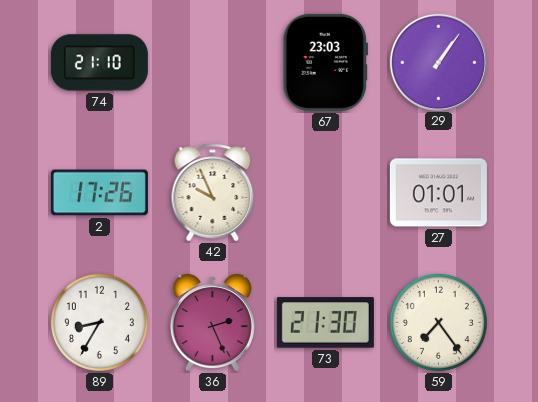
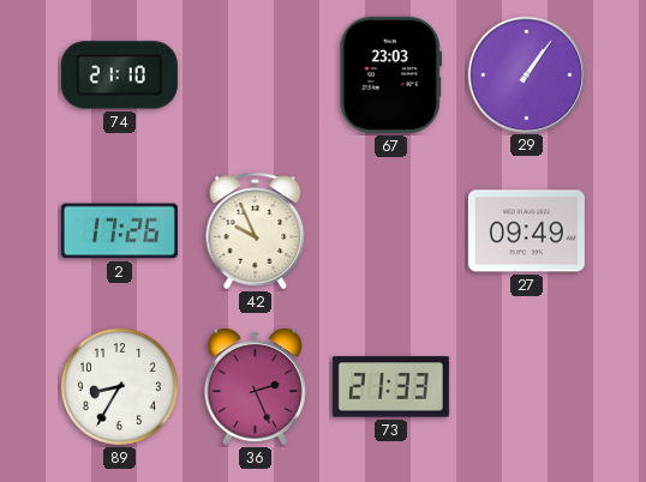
27: 01:01 -> 09:49
73: 21:30 -> 21:33
59: 7:24 -> none
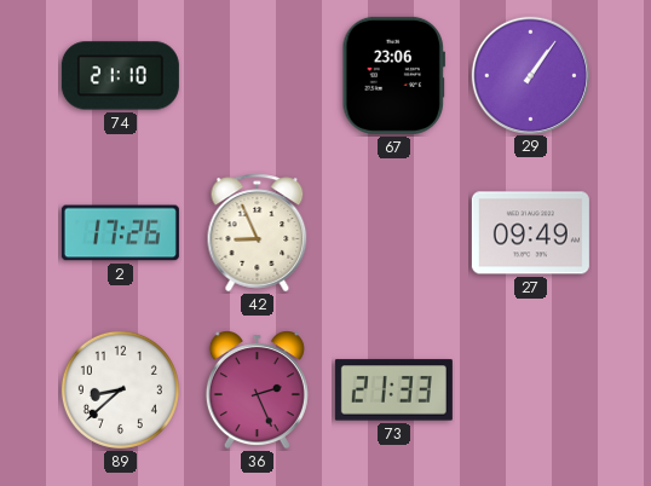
67: 23:03 -> 23:06
42: 9:56 -> 8:56
89: 8:35 -> 8:38
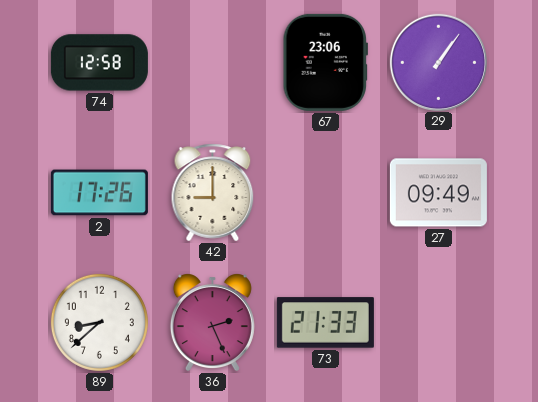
74: 21:10 -> 12:58
42: 8:56 -> 9:00
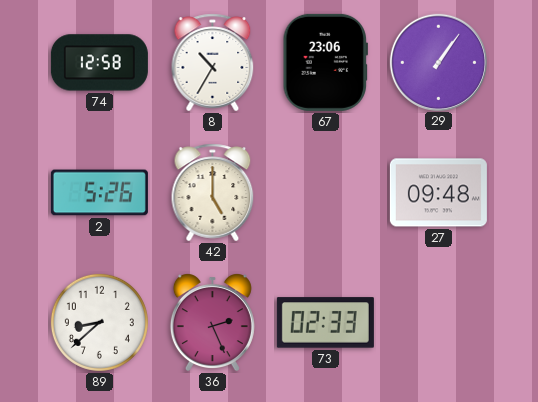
8: none -> 10:35
2: 17:26 -> 5:26
42: 9:00 -> 5:00
27: 09:49 -> 09:48
73: 21:33 -> 02:33
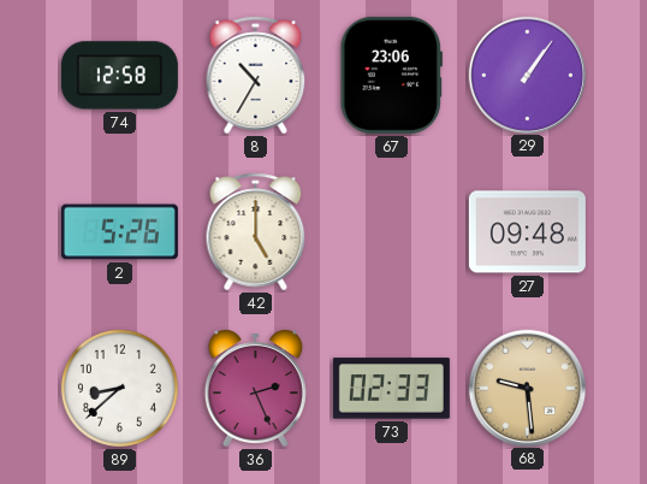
68: none -> 9:29
